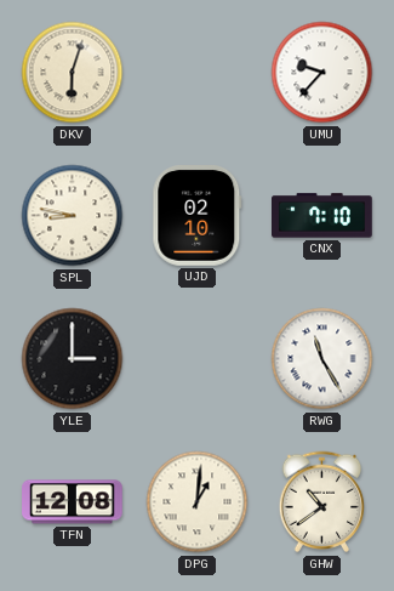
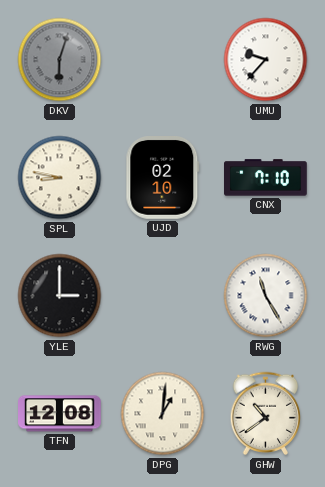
DKV dial: cream -> grey
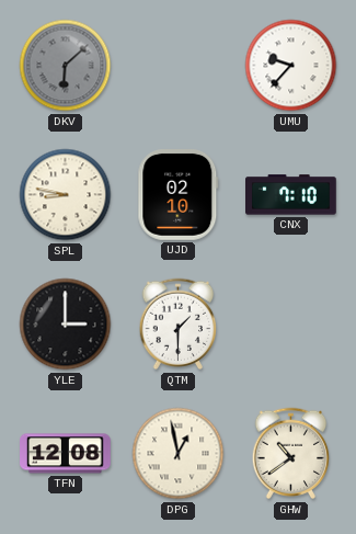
DKV: 6:03 -> 6:08
QTM: none -> 1:30
RWG: 11:25 -> none
DPG: 1:01 -> 12:58
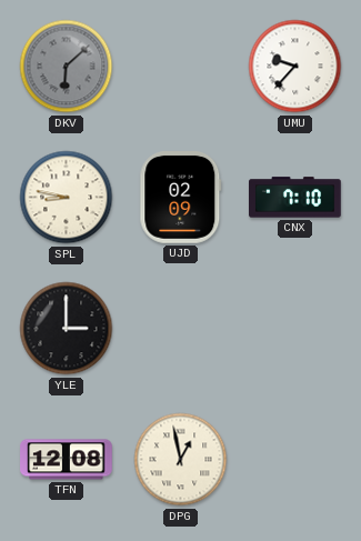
UJD: 02:10 -> 02:09
QTM: 1:30 -> none
GHW: 10:39 -> none
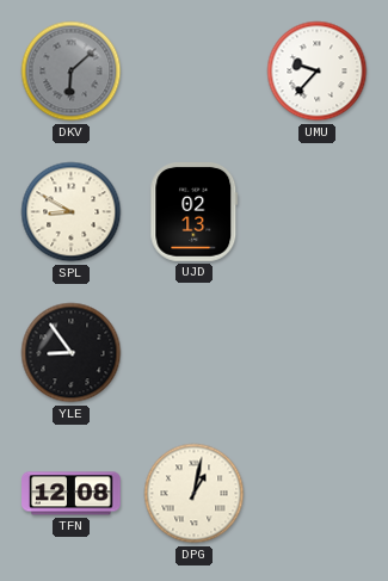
SPL: 8:47 -> 8:50
UJD: 02:09 -> 02:13
CNX: 7:10 -> none
YLE: 3:00 -> 8:54
DPG: 12:58 -> 1:02
